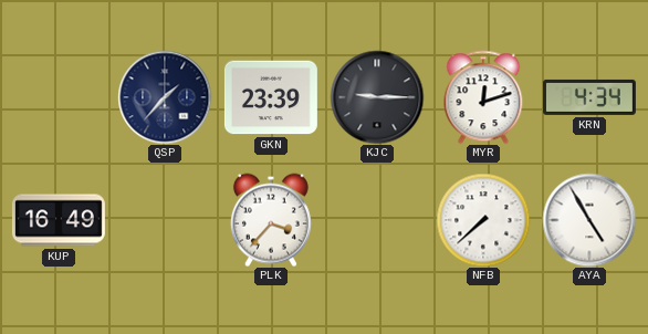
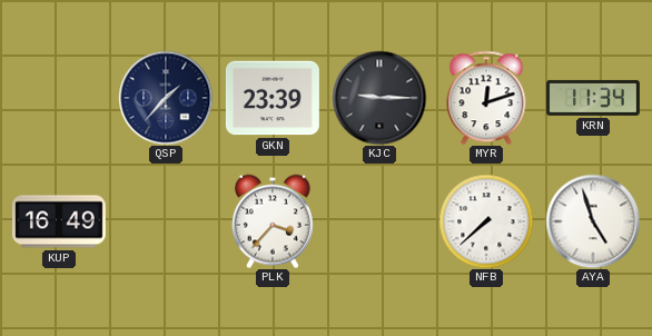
KRN: 4:34 -> 11:34
AYA: 4:55 -> 4:57
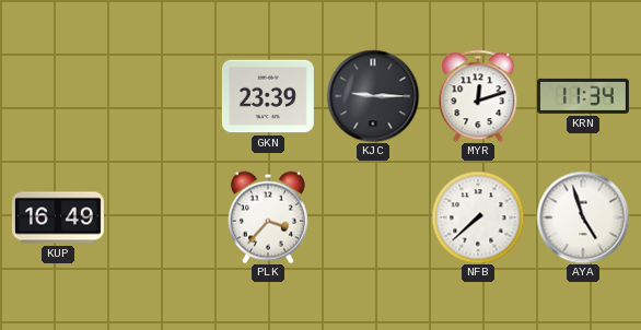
QSP: 1:37 -> none
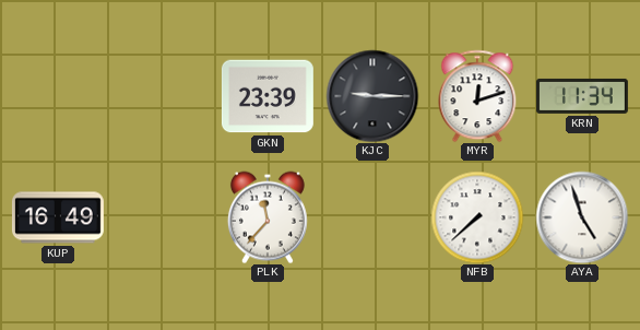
PLK: 3:37 -> 11:37
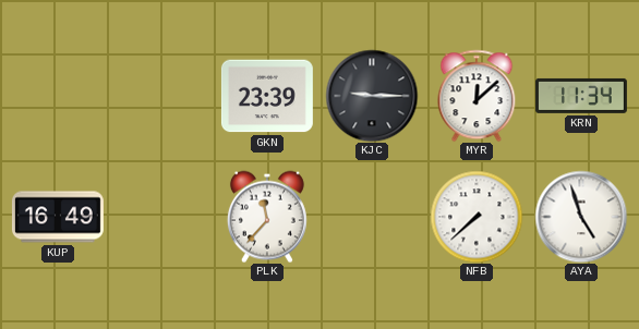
MYR: 12:12 -> 12:08
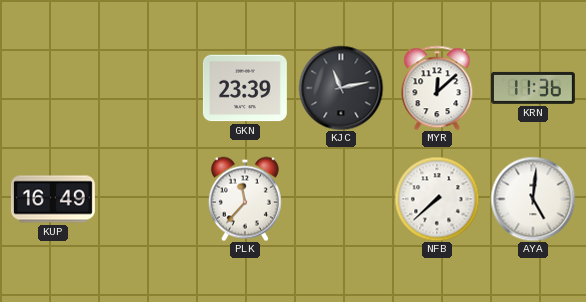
KJC: 9:15 -> 11:13
KRN: 11:34 -> 11:36
AYA: 4:57 -> 5:01
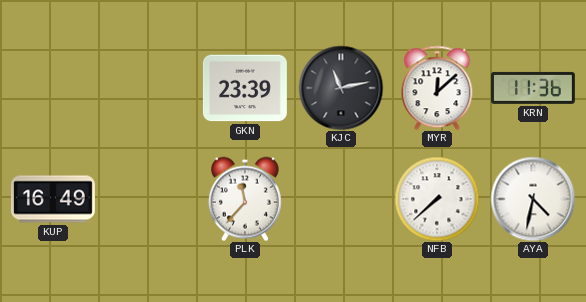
AYA: 5:01 -> 4:32
